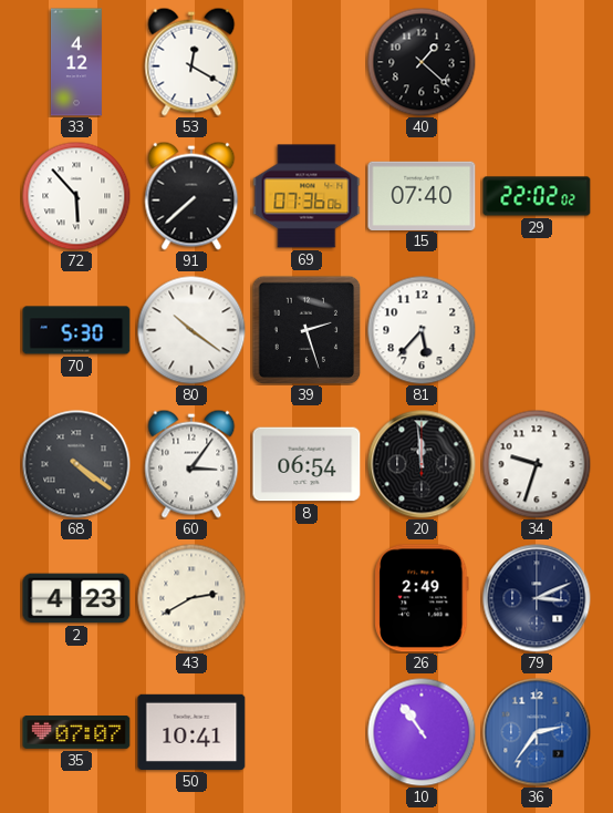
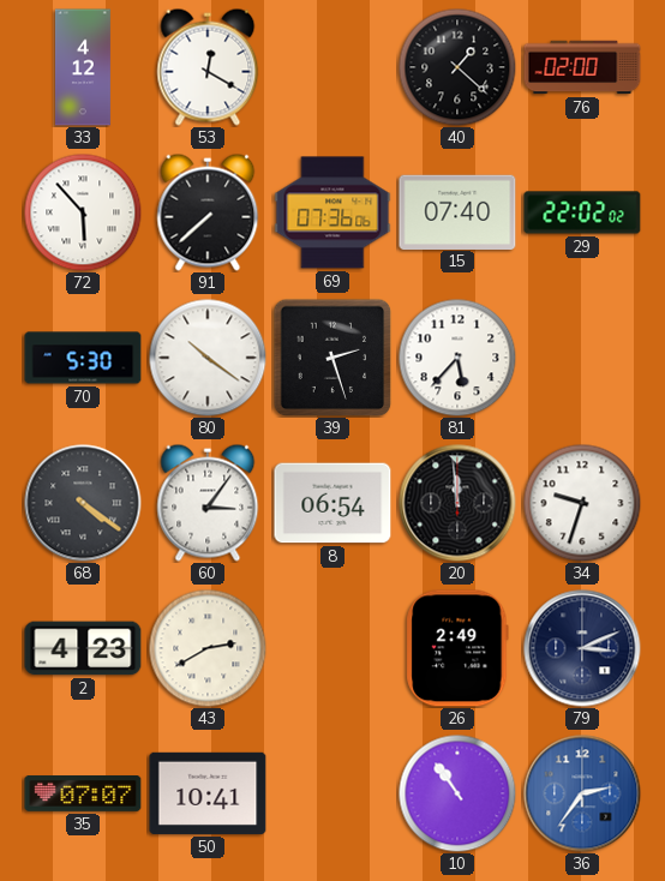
76: none -> 02:00
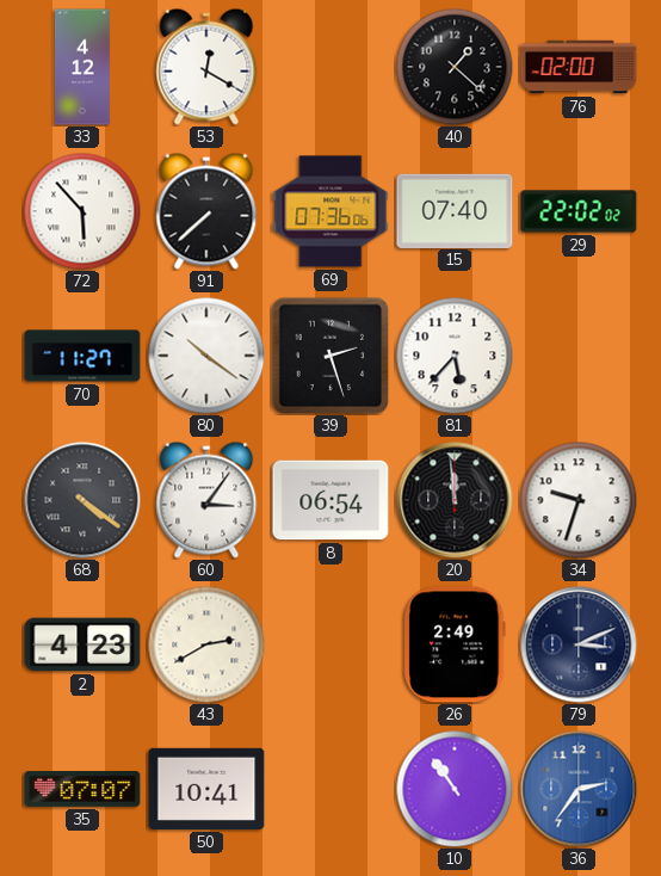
70: 5:30 -> 11:27
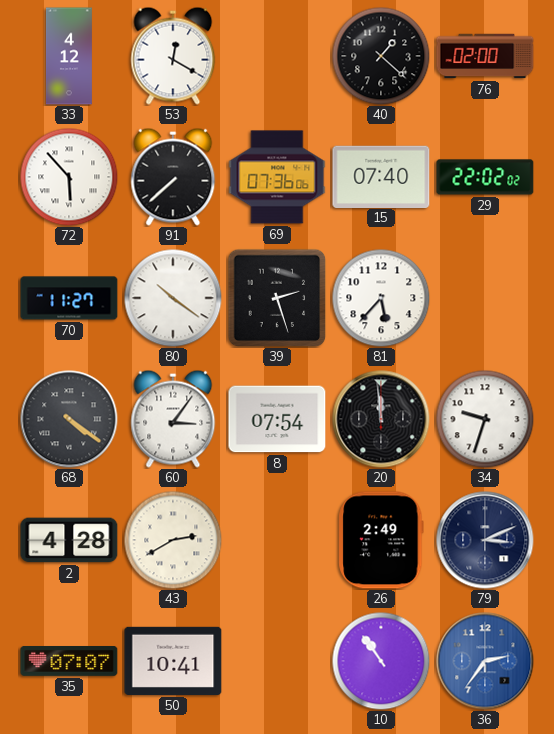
8: 06:54 -> 07:54
2: 4:23 -> 4:28
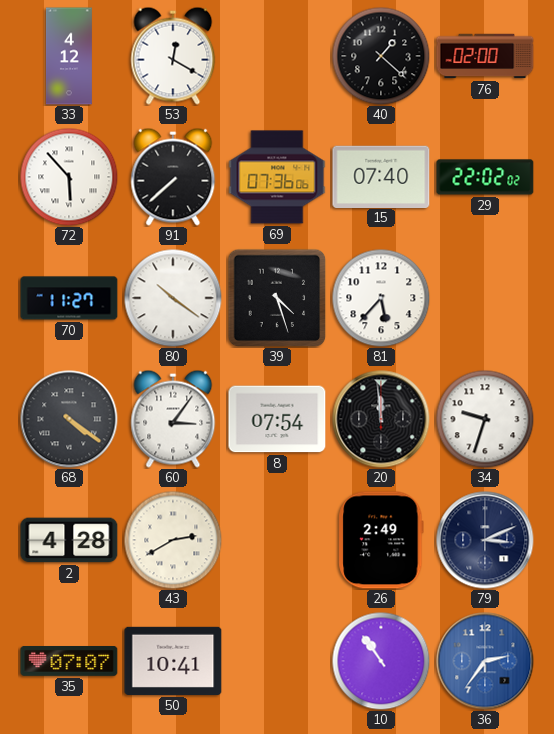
39: 2:27 -> 4:27
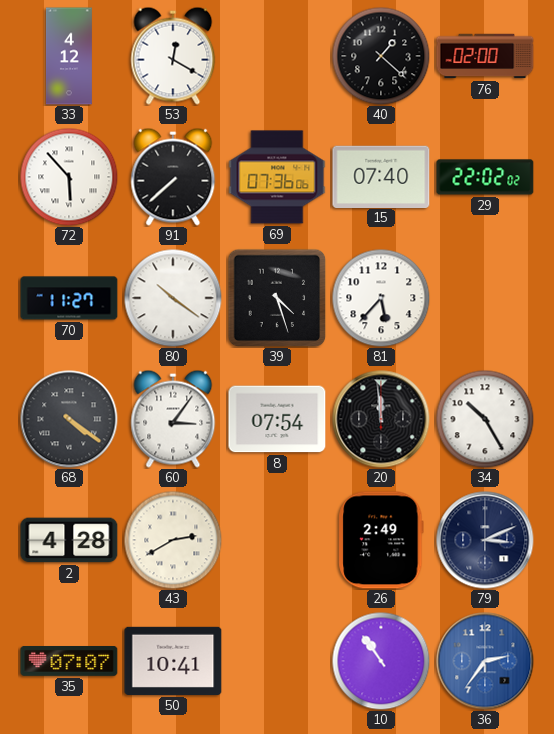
34: 9:33 -> 10:25
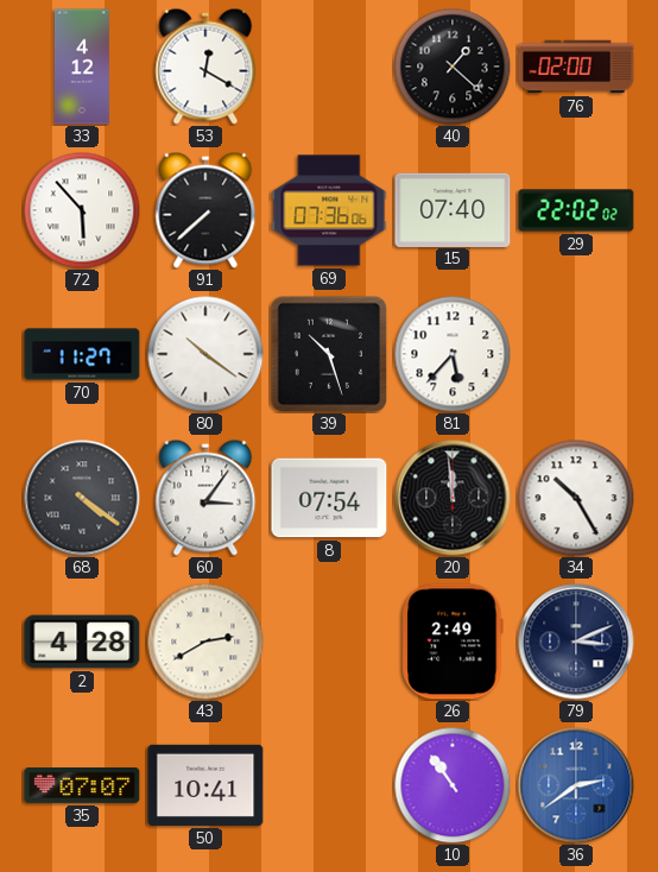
39: 4:27 -> 10:27
36: 2:36 -> 2:39
